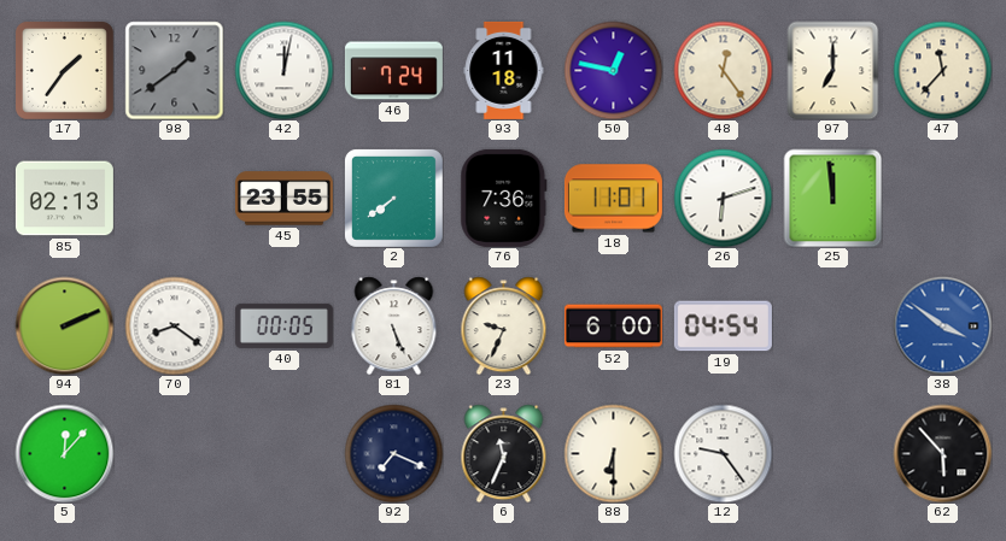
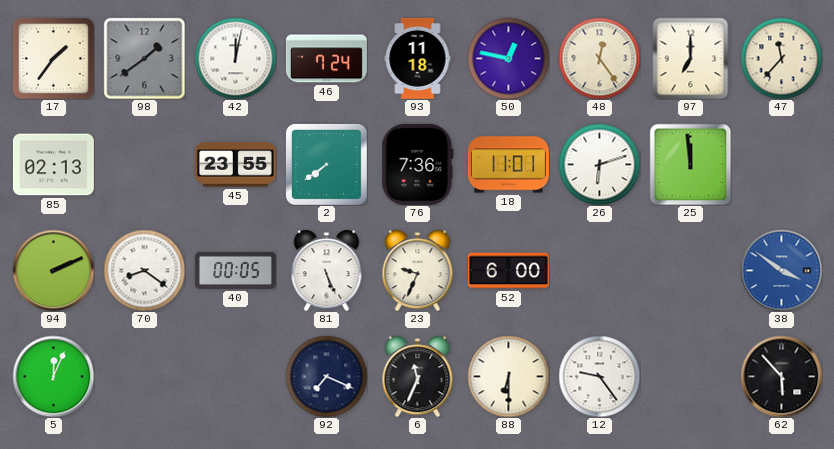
19: 04:54 -> none
5: 12:07 -> 12:04
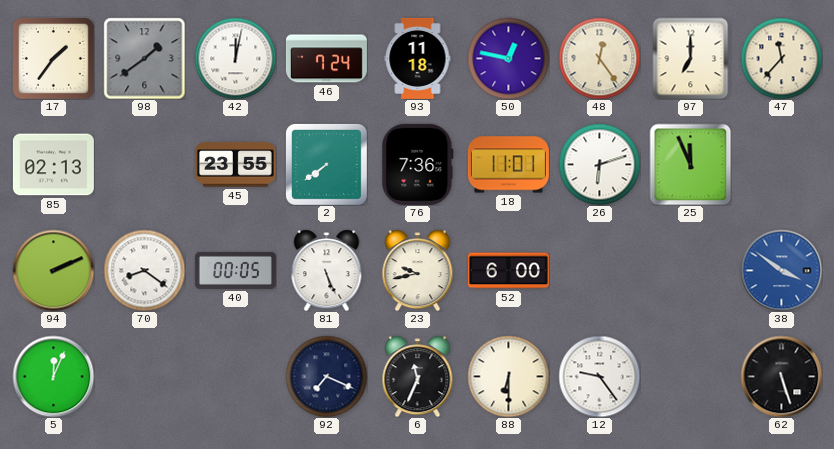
25: 11:59 -> 11:56
23: 9:34 -> 9:43
62: 5:53 -> 5:27
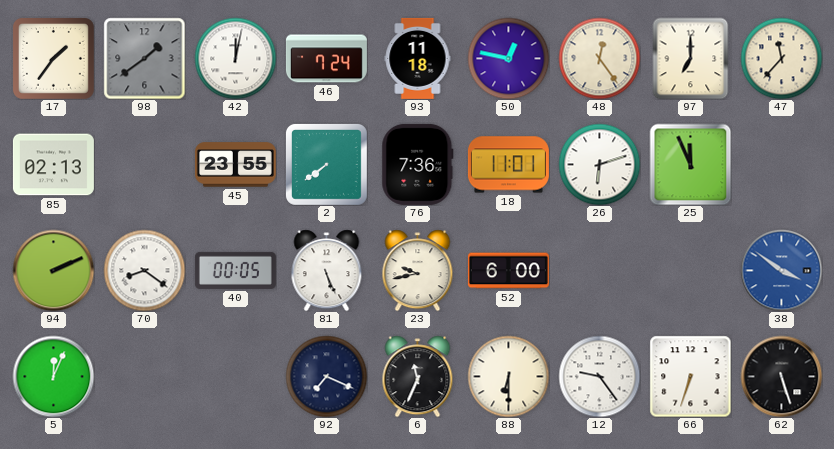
66: none -> 6:33
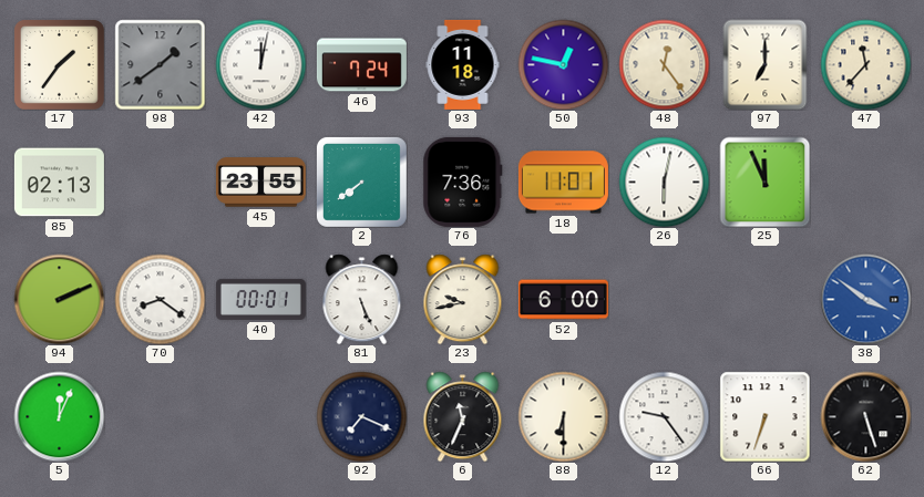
26: 6:12 -> 6:02
40: 00:05 -> 00:01
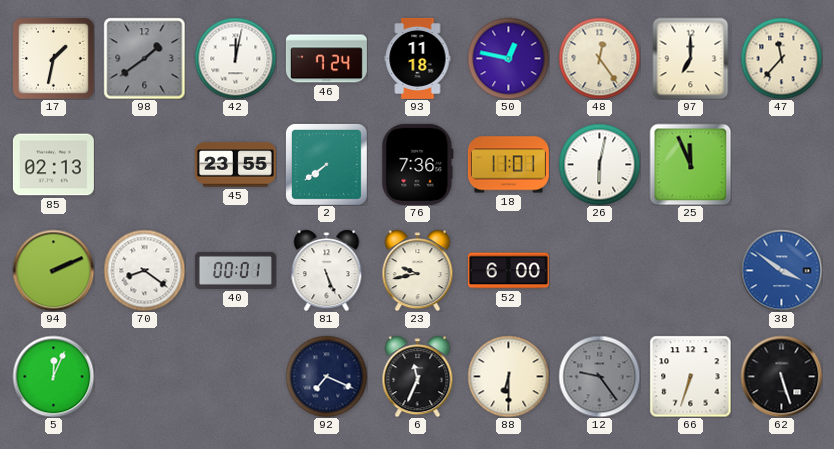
17: 1:36 -> 1:32
12 dial: white -> grey
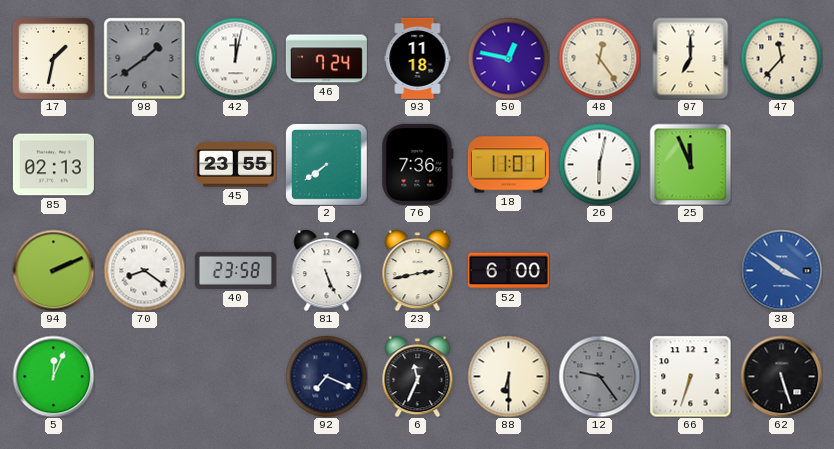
40: 00:01 -> 23:58
23: 9:43 -> 2:43
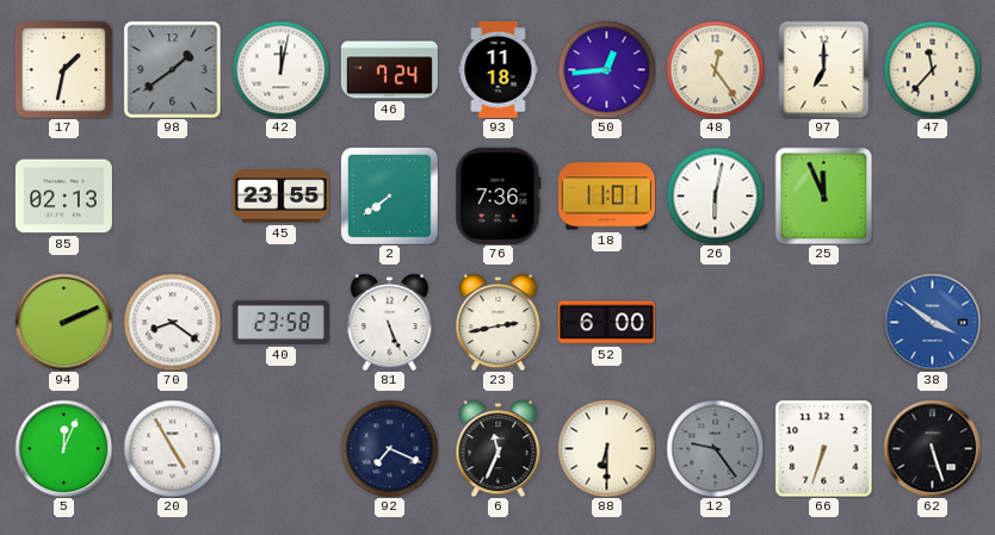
50: 12:47 -> 12:44
20: none -> 4:55
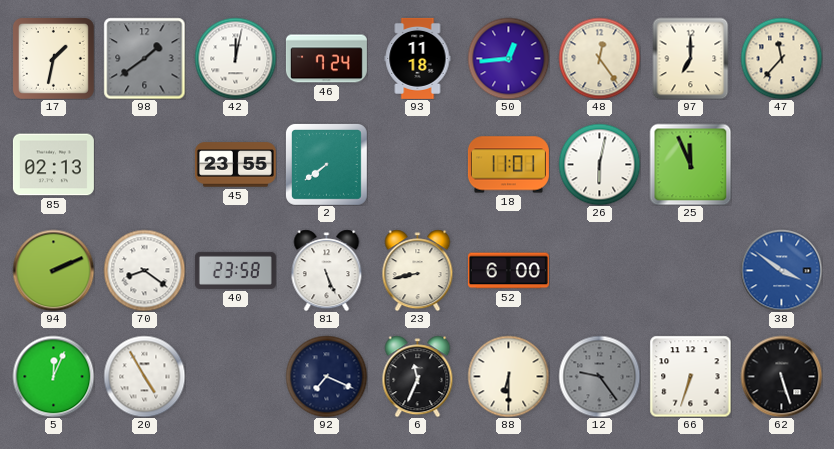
76: 7:36 -> none
23: 2:43 -> 8:43
